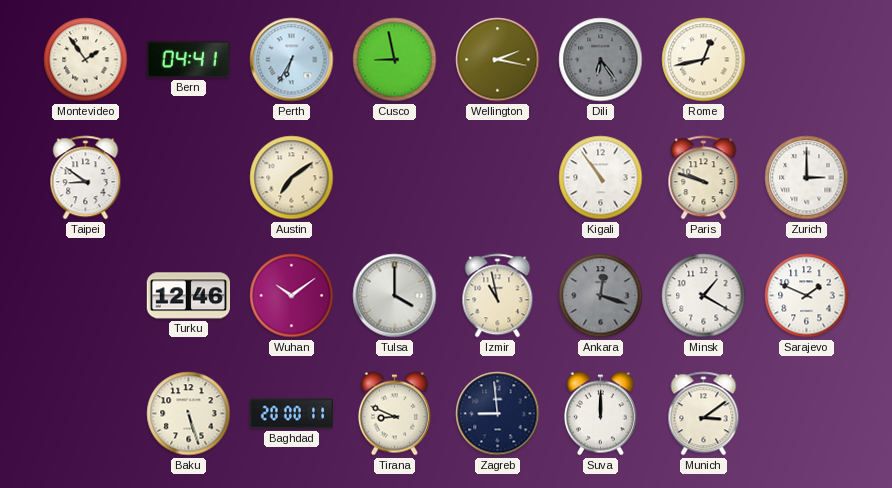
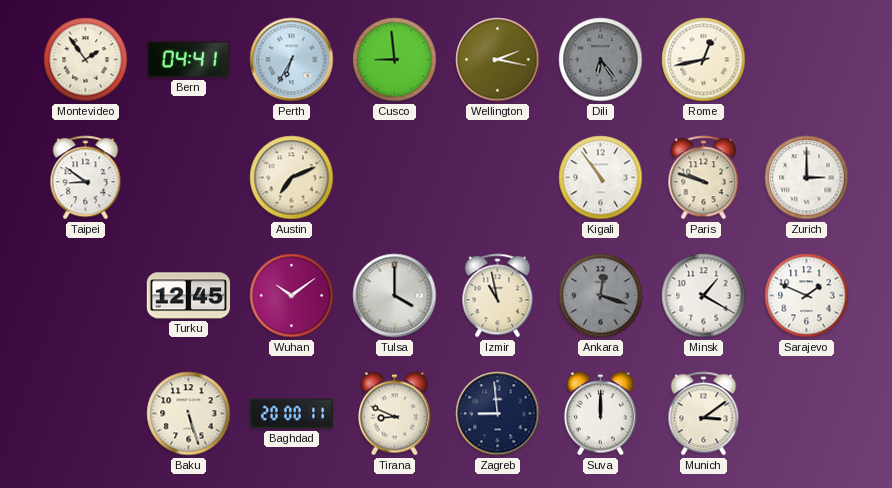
Cusco: 8:58 -> 8:59
Austin: 7:09 -> 7:11
Turku: 12:46 -> 12:45
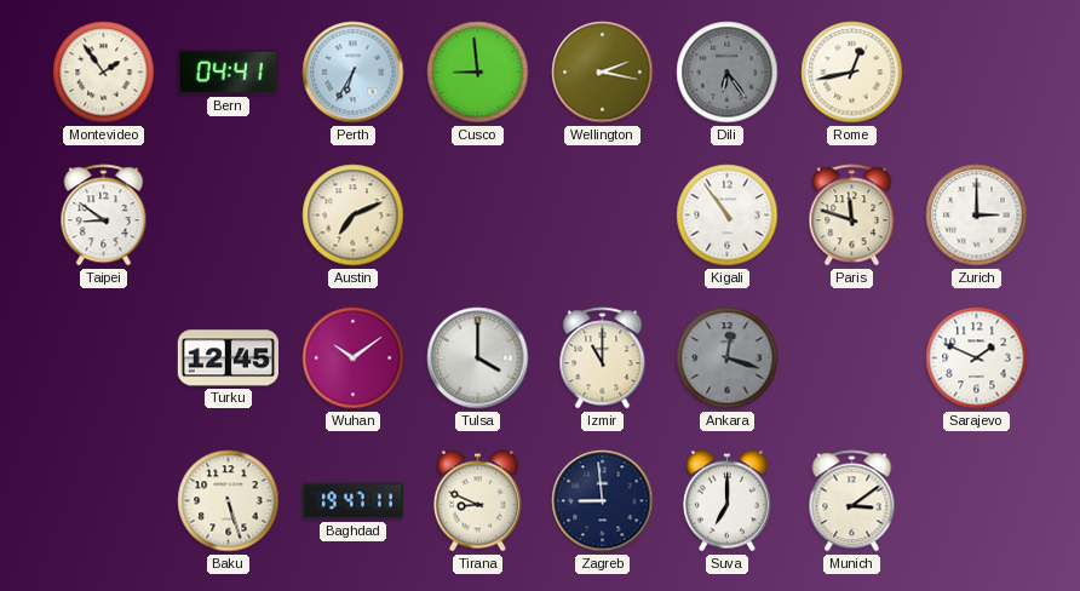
Paris: 9:48 -> 11:48
Izmir: 10:58 -> 11:00
Minsk: 1:20 -> none
Baghdad: 20:00 -> 19:47
Suva: 12:00 -> 7:00
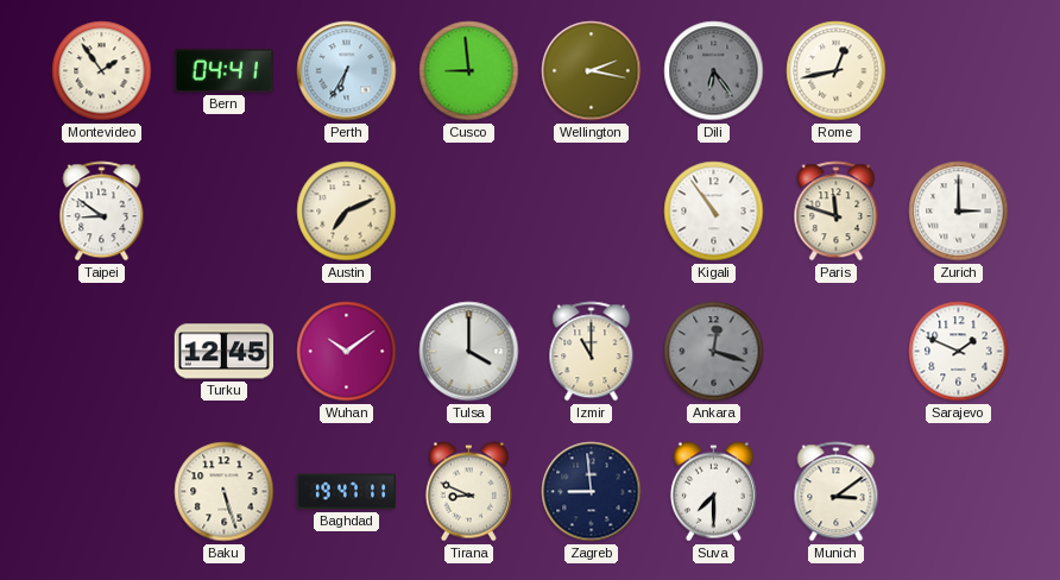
Suva: 7:00 -> 7:30
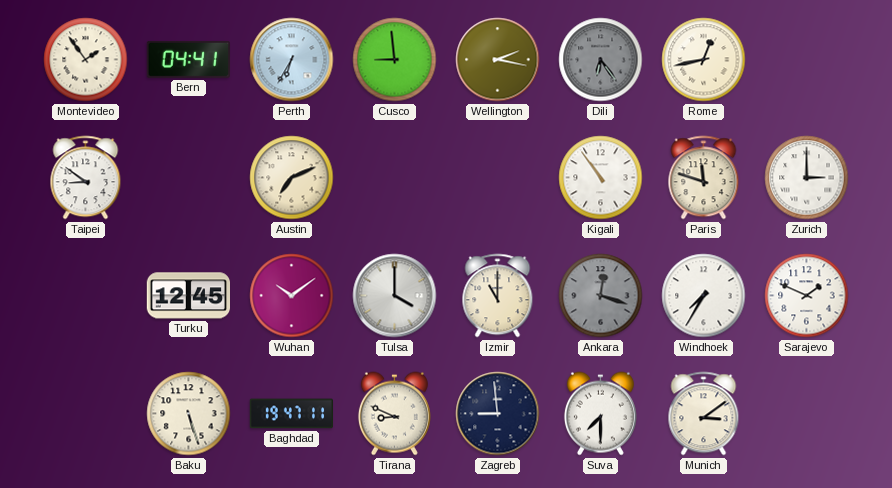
Windhoek: none -> 7:35
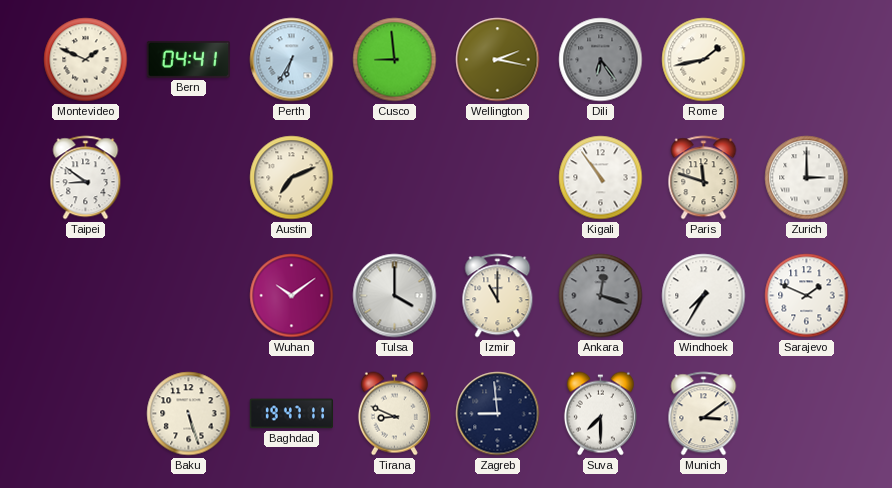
Montevideo: 1:54 -> 1:49
Rome: 12:43 -> 1:43
Turku: 12:45 -> none
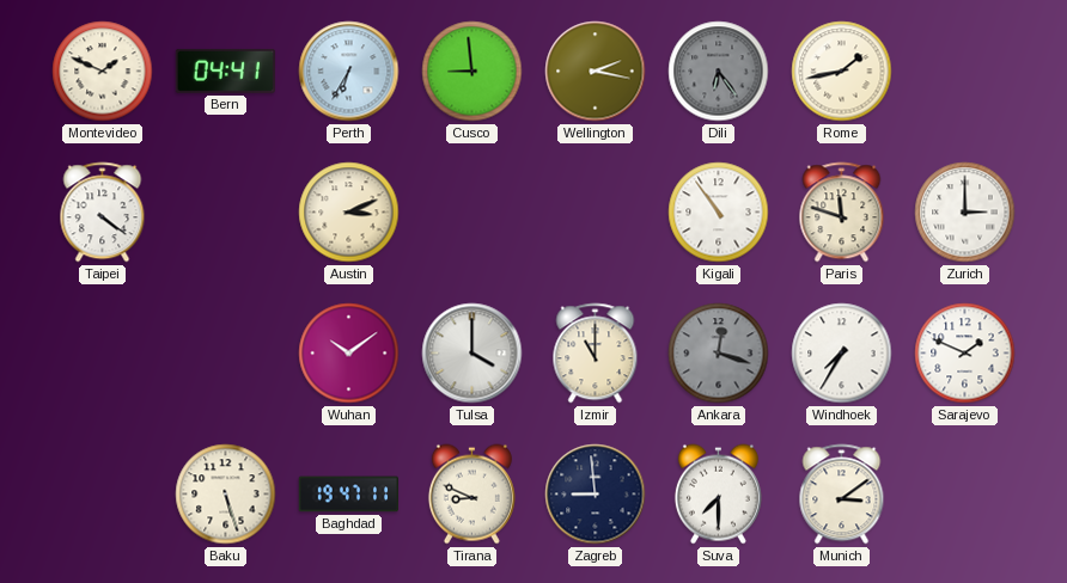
Taipei: 8:51 -> 4:21
Austin: 7:11 -> 3:11
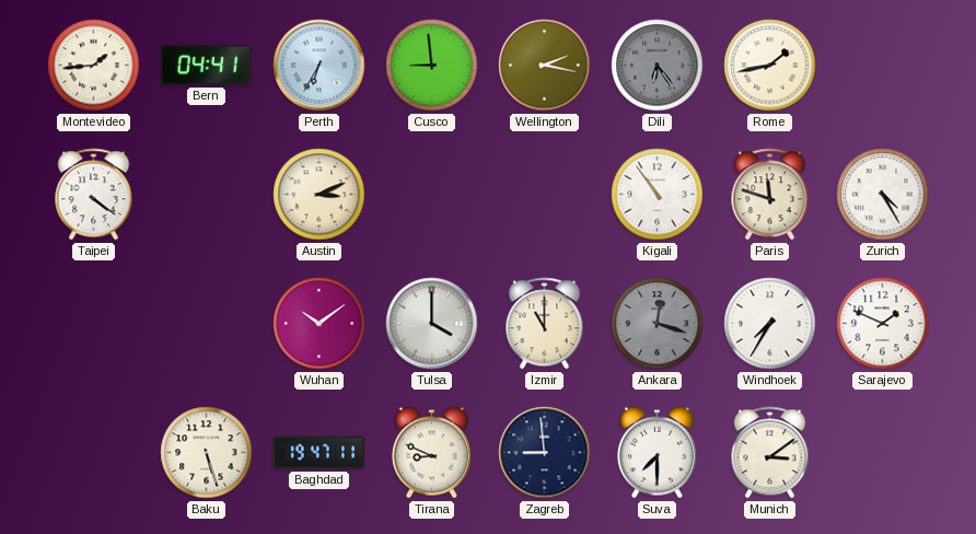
Montevideo: 1:49 -> 1:44
Zurich: 3:00 -> 4:25
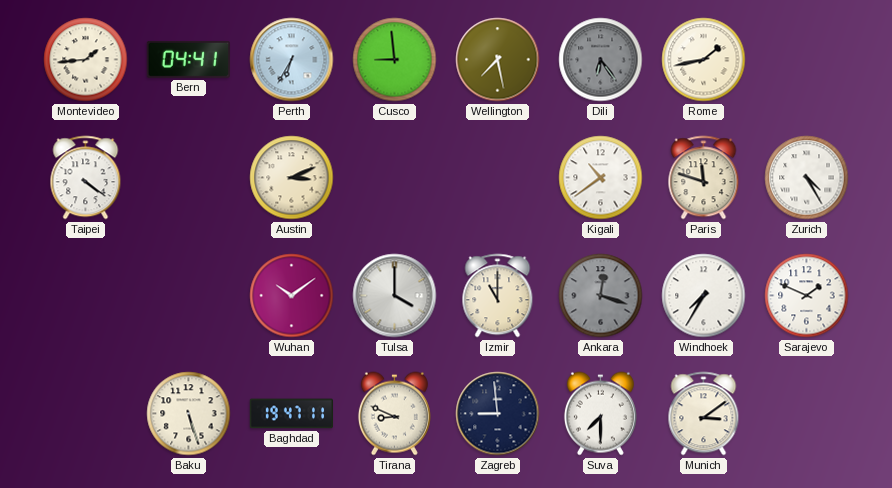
Wellington: 2:17 -> 7:28
Kigali: 10:54 -> 10:39
